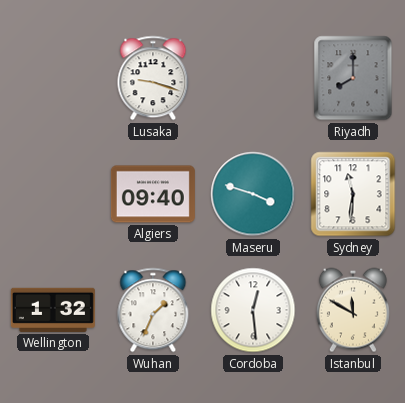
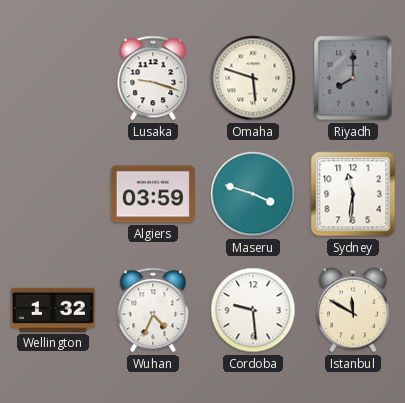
Omaha: none -> 5:48
Algiers: 09:40 -> 03:59
Wuhan: 1:34 -> 4:34
Cordoba: 12:29 -> 9:29
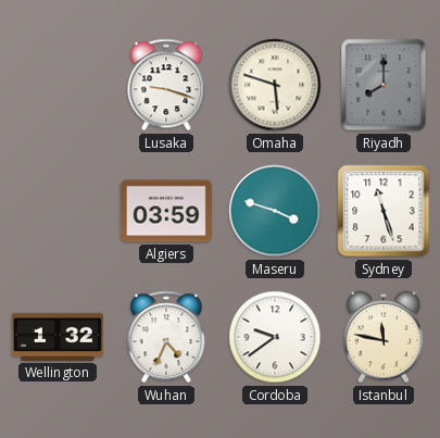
Sydney: 11:31 -> 11:27
Cordoba: 9:29 -> 9:39
Istanbul: 11:50 -> 11:47
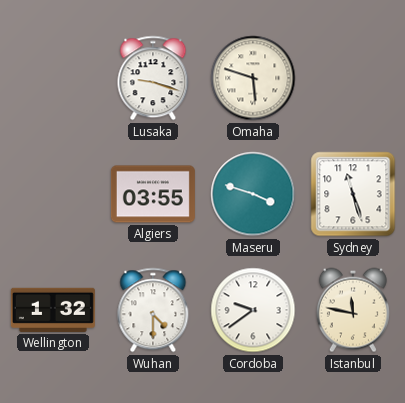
Riyadh: 8:00 -> none
Algiers: 03:59 -> 03:55
Wuhan: 4:34 -> 4:30
